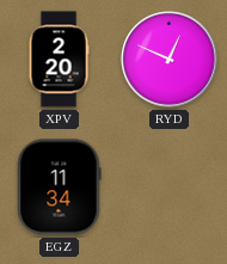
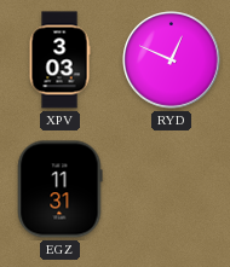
XPV: 2:20 -> 3:03
EGZ: 11:34 -> 11:31
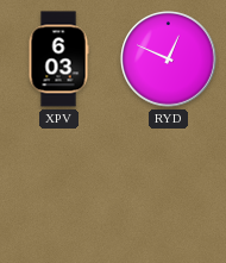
XPV: 3:03 -> 6:03
EGZ: 11:31 -> none
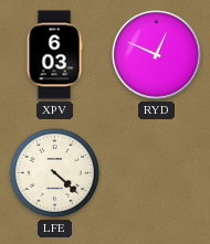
LFE: none -> 4:22
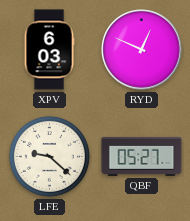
LFE: 4:22 -> 9:22
QBF: none -> 05:27
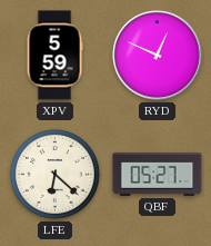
XPV: 6:03 -> 5:59
LFE: 9:22 -> 6:22
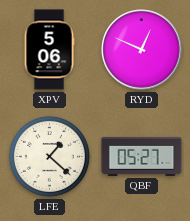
XPV: 5:59 -> 5:06
LFE: 6:22 -> 1:22
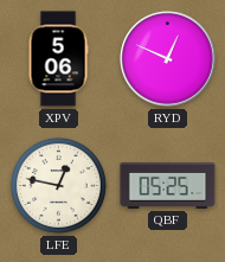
LFE: 1:22 -> 12:47
QBF: 05:27 -> 05:25
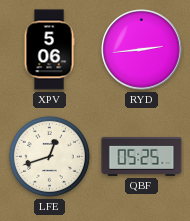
RYD: 12:49 -> 2:44
LFE: 12:47 -> 12:42
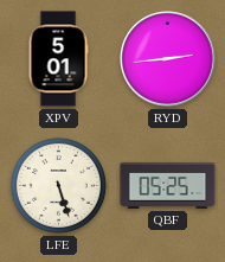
XPV: 5:06 -> 5:01
LFE: 12:42 -> 5:27
